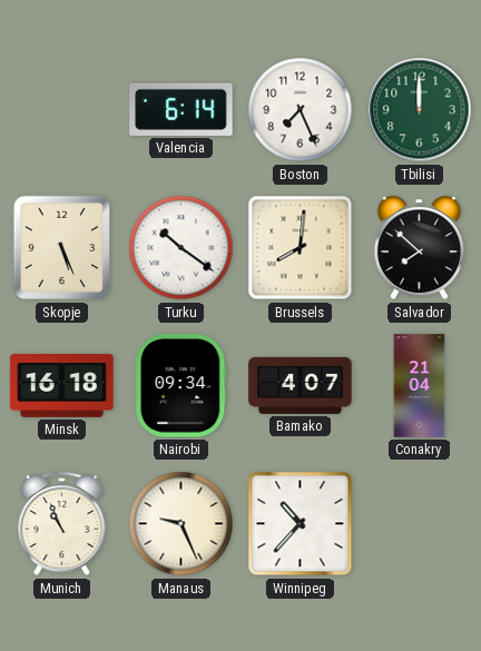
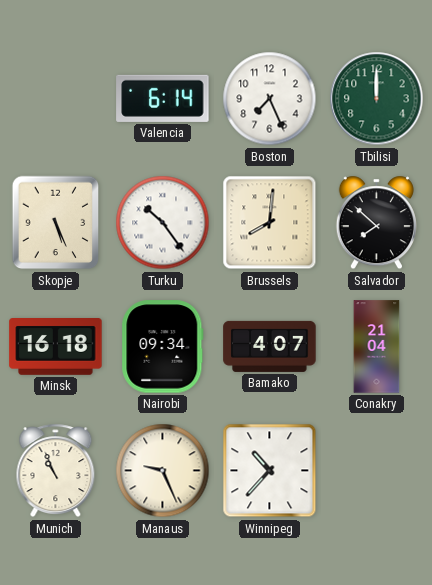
Turku: 10:21 -> 10:24
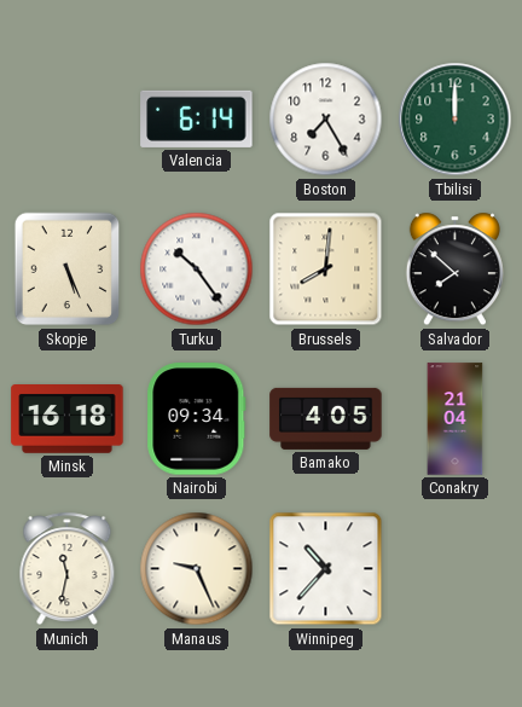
Boston: 7:26 -> 7:25
Bamako: 4:07 -> 4:05
Munich: 10:56 -> 11:32
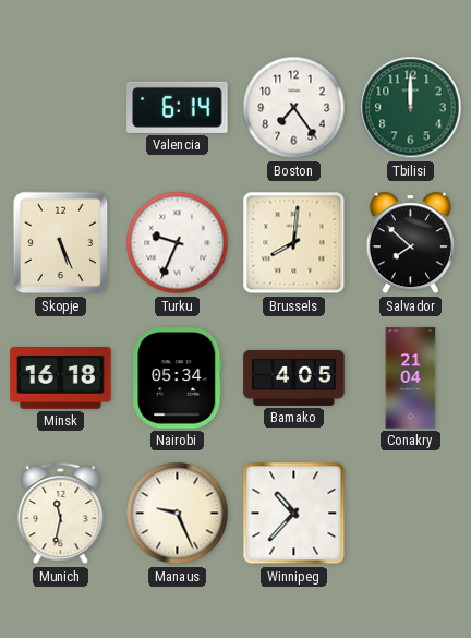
Boston: 7:25 -> 7:24
Turku: 10:24 -> 9:34
Nairobi: 09:34 -> 05:34
